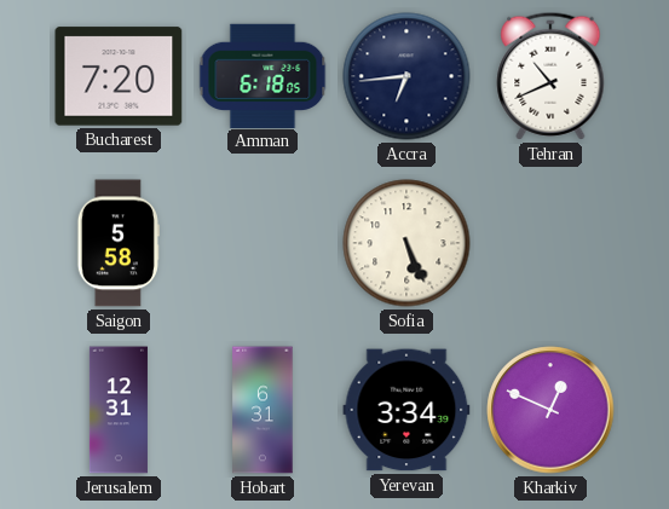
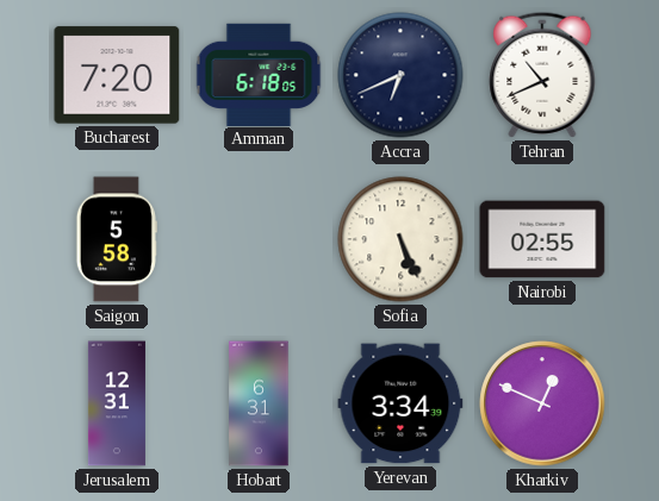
Accra: 6:44 -> 6:41
Nairobi: none -> 02:55
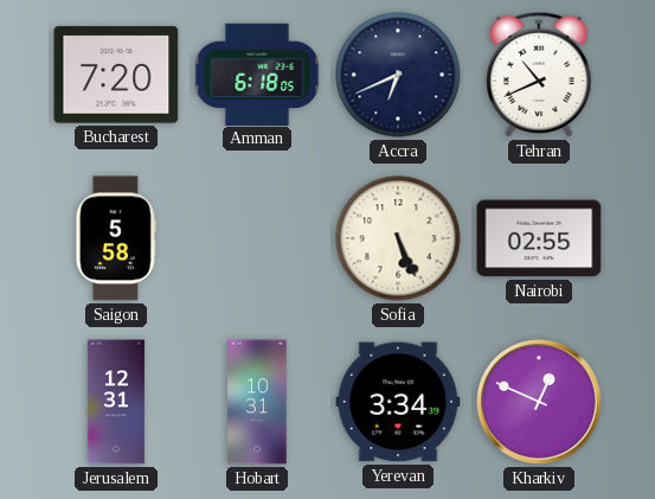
Hobart: 6:31 -> 10:31
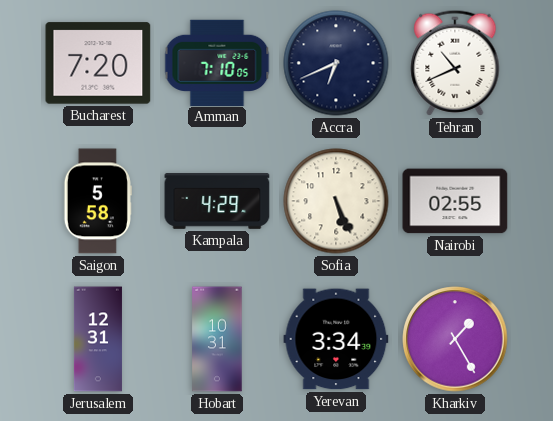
Amman: 6:18 -> 7:10
Kampala: none -> 4:29
Kharkiv: 12:49 -> 1:25
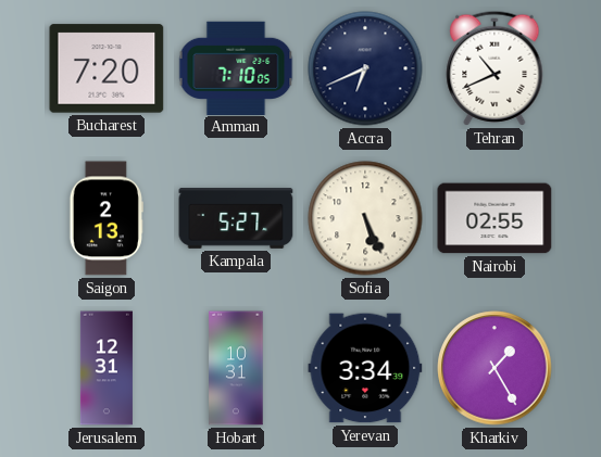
Saigon: 5:58 -> 2:13
Kampala: 4:29 -> 5:27
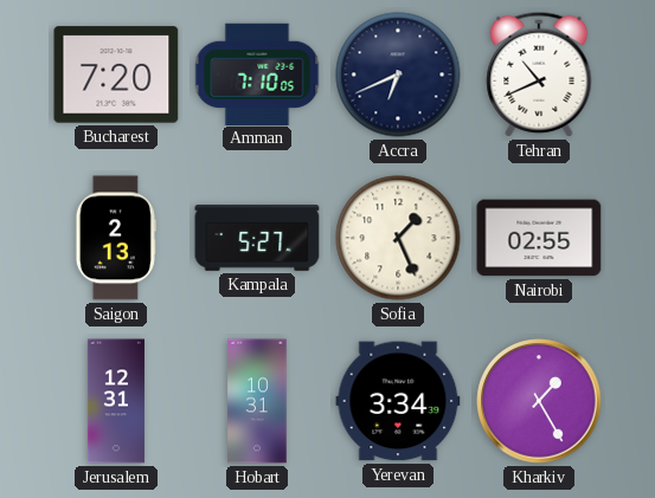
Sofia: 5:26 -> 1:26
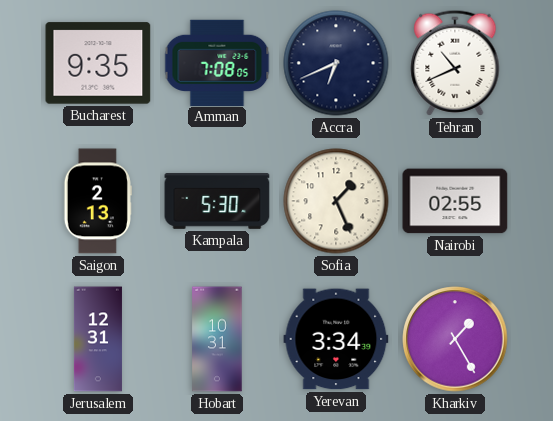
Bucharest: 7:20 -> 9:35
Amman: 7:10 -> 7:08
Kampala: 5:27 -> 5:30
